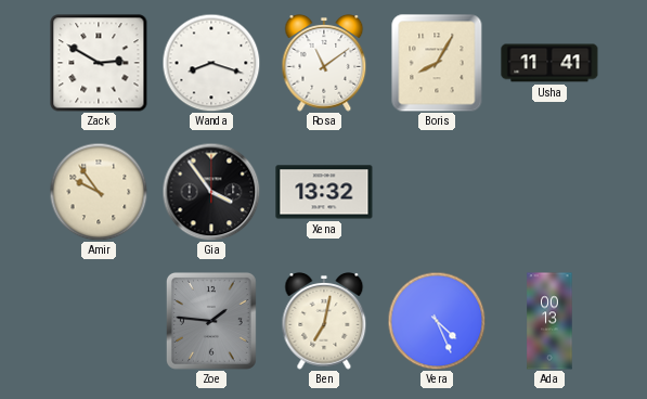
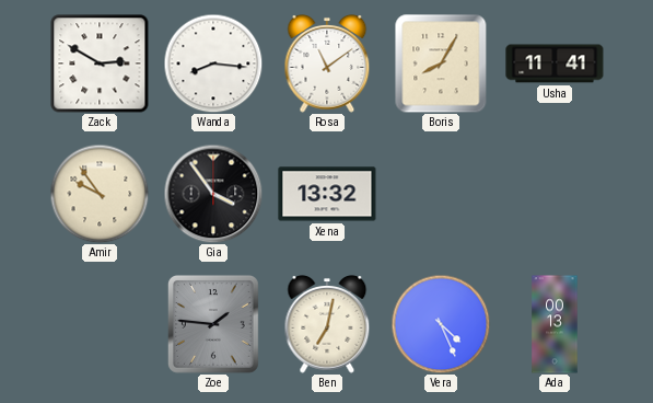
Wanda: 8:18 -> 8:16
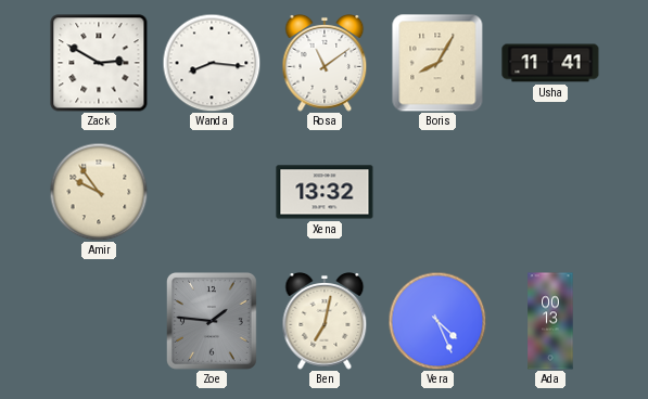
Gia: 3:54 -> none
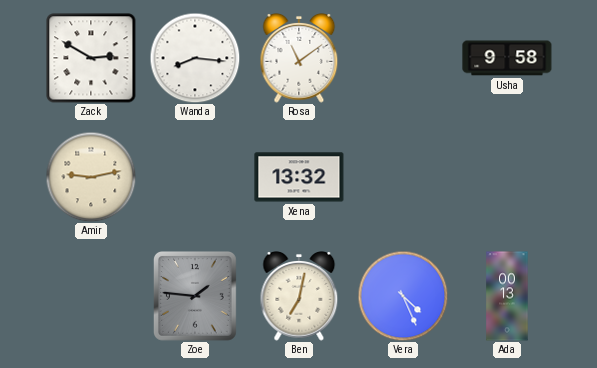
Boris: 8:05 -> none
Usha: 11:41 -> 9:58
Amir: 9:54 -> 9:13
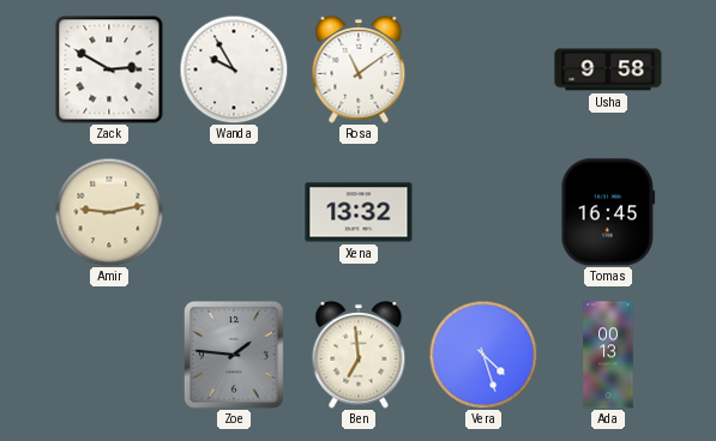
Wanda: 8:16 -> 9:55
Tomas: none -> 16:45
Ben: 7:02 -> 6:59
Vera: 4:26 -> 4:27
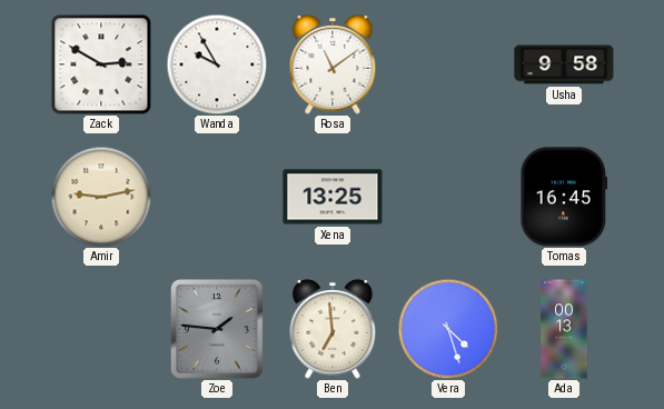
Xena: 13:32 -> 13:25
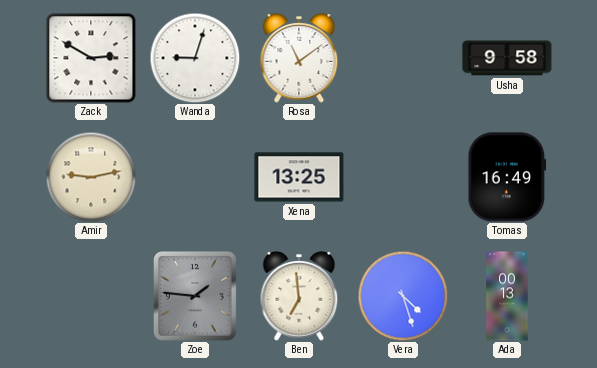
Wanda: 9:55 -> 9:03
Tomas: 16:45 -> 16:49
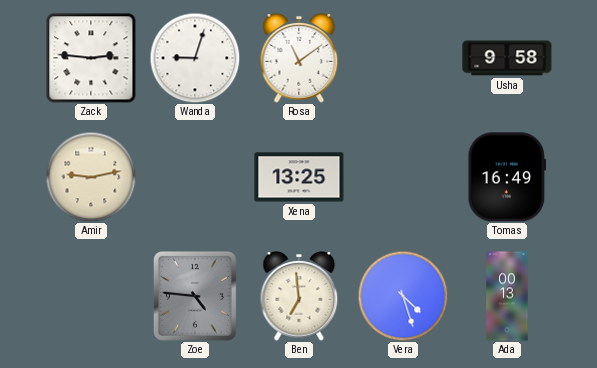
Zack: 2:50 -> 2:46
Zoe: 1:46 -> 4:46
